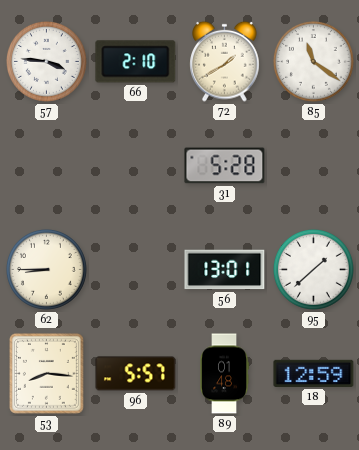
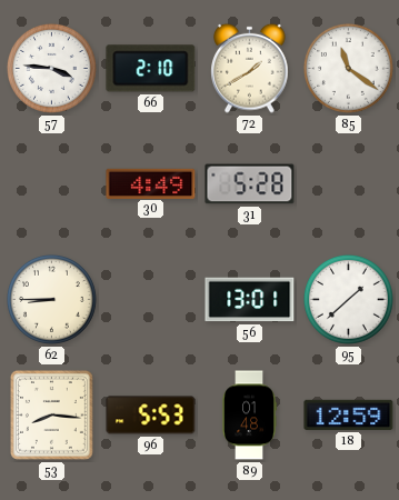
30: none -> 4:49
96: 5:57 -> 5:53
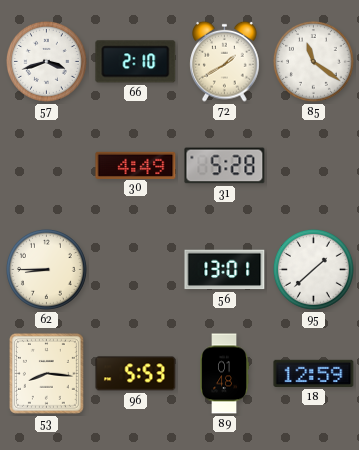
57: 3:46 -> 3:42
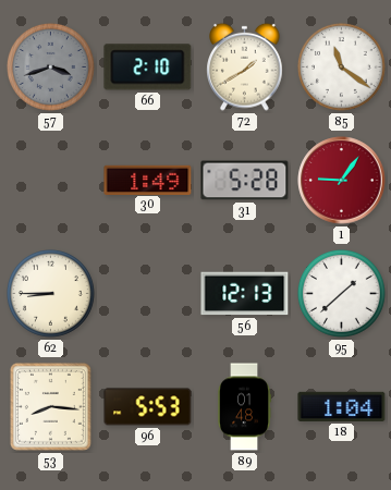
57 dial: white -> grey
30: 4:49 -> 1:49
1: none -> 9:06
56: 13:01 -> 12:13
18: 12:59 -> 1:04
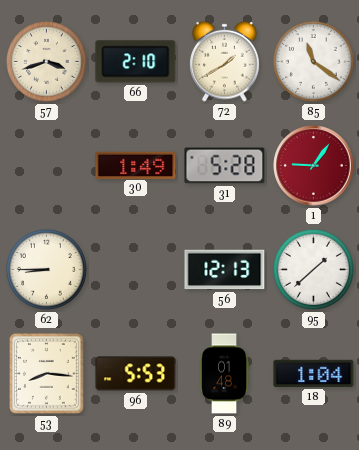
57 dial: grey -> cream
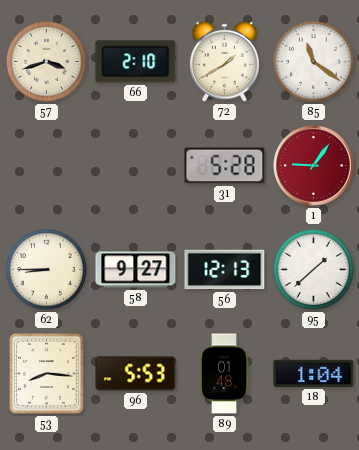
30: 1:49 -> none
58: none -> 9:27
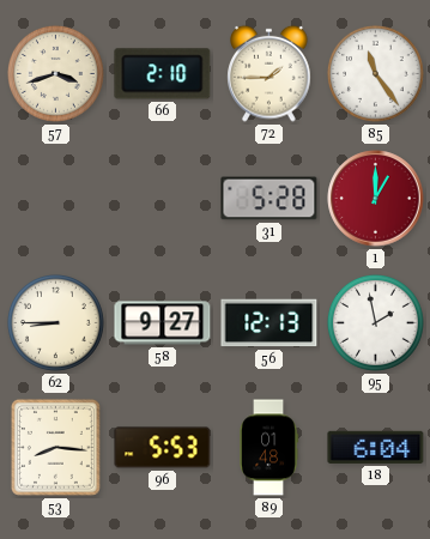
72: 1:40 -> 1:45
85: 11:21 -> 11:24
1: 9:06 -> 1:00
95: 1:38 -> 1:58
18: 1:04 -> 6:04
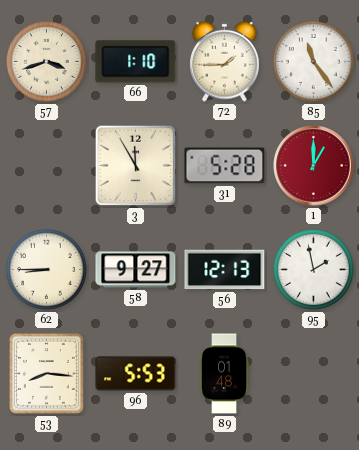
66: 2:10 -> 1:10
3: none -> 11:55
18: 6:04 -> none
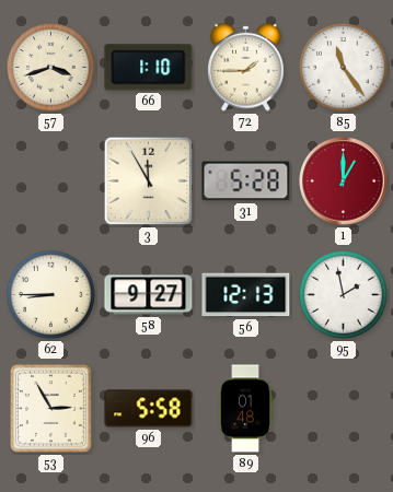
53: 8:16 -> 2:55
96: 5:53 -> 5:58
